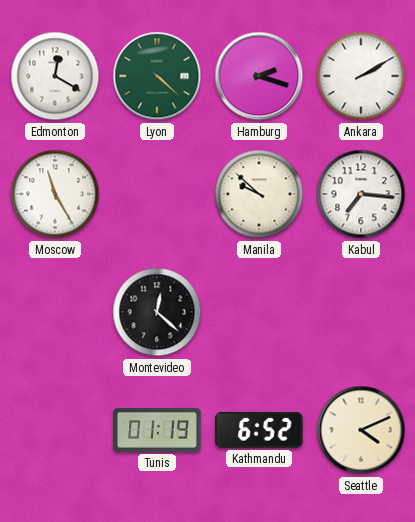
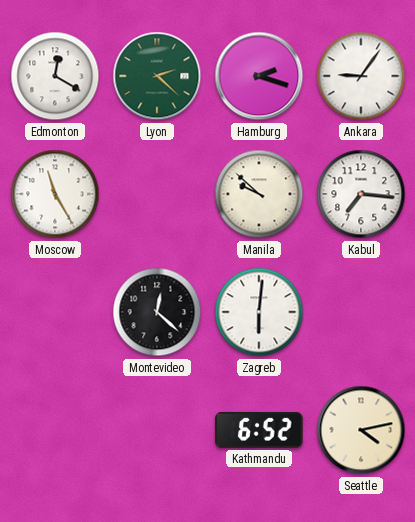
Lyon: 4:22 -> 2:22
Ankara: 2:10 -> 9:06
Zagreb: none -> 6:01
Tunis: 01:19 -> none
Seattle: 4:11 -> 4:13
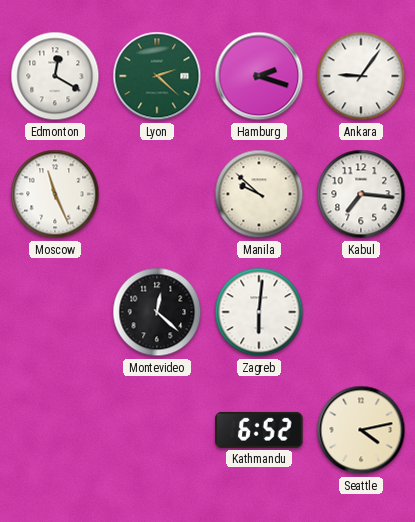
Moscow: 11:25 -> 11:26
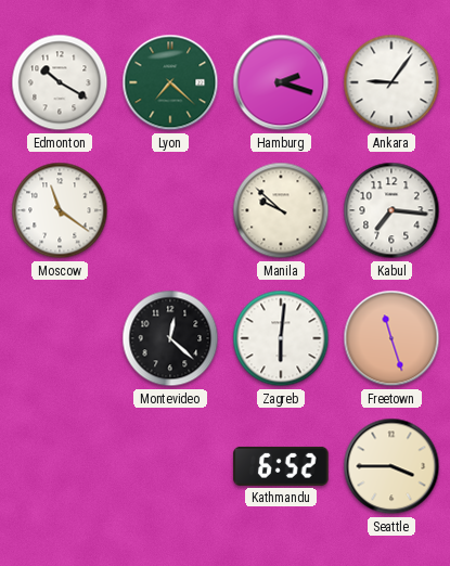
Edmonton: 12:20 -> 10:20
Lyon: 2:22 -> 7:22
Moscow: 11:26 -> 11:21
Freetown: none -> 11:27
Seattle: 4:13 -> 3:45
